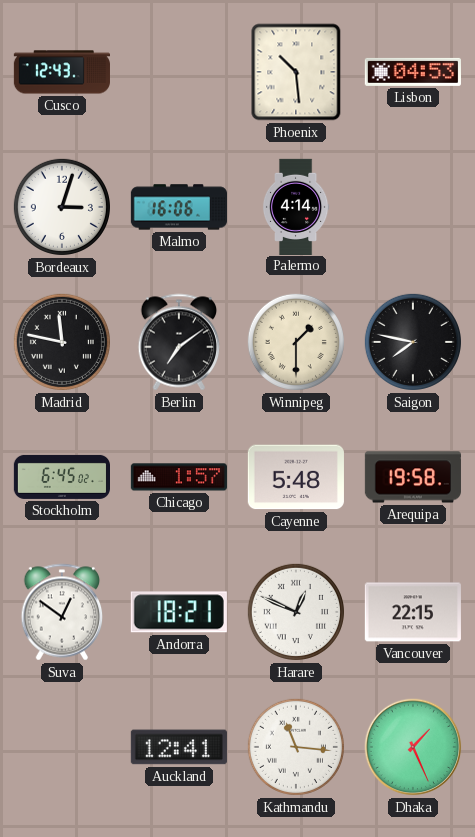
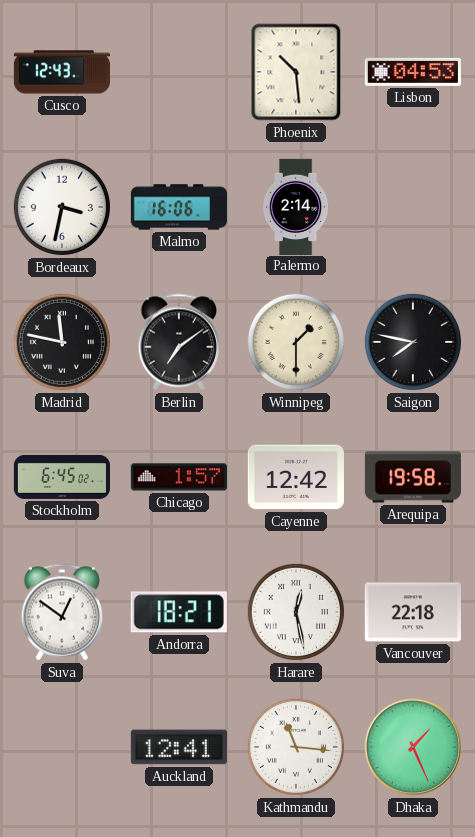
Bordeaux: 3:03 -> 3:32
Palermo: 4:14 -> 2:14
Cayenne: 5:48 -> 12:42
Harare: 12:49 -> 12:28
Vancouver: 22:15 -> 22:18
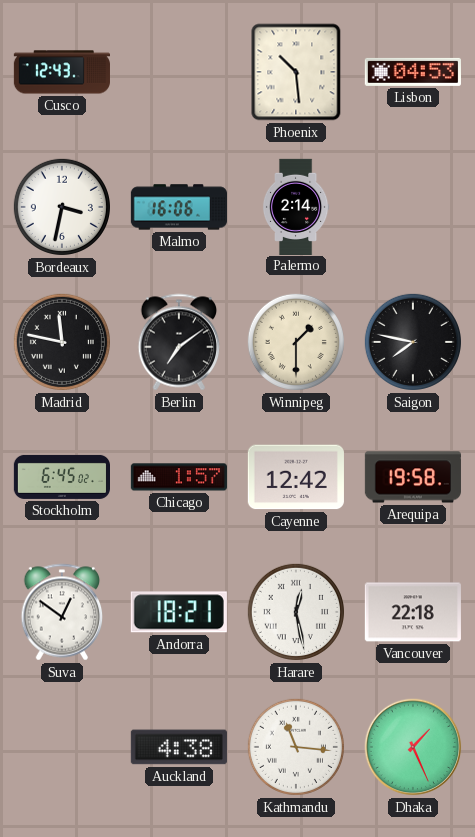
Auckland: 12:41 -> 4:38
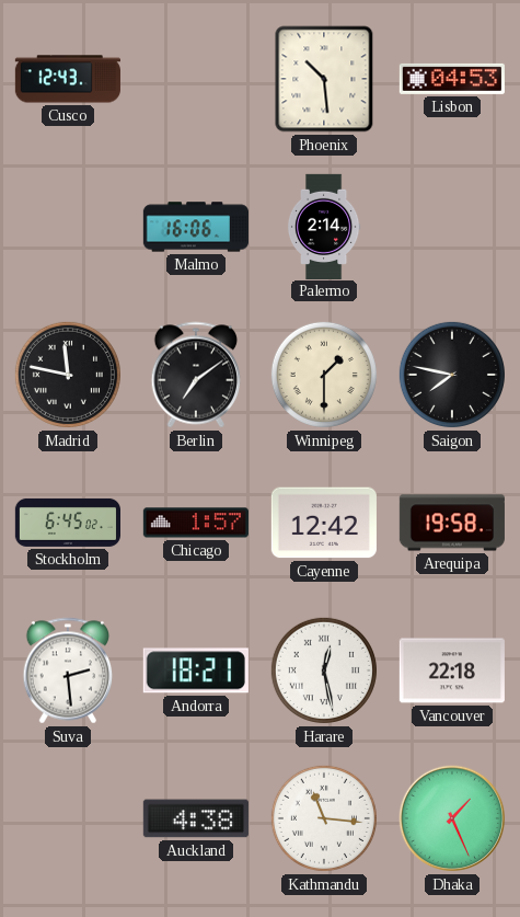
Bordeaux: 3:32 -> none
Suva: 12:51 -> 2:29
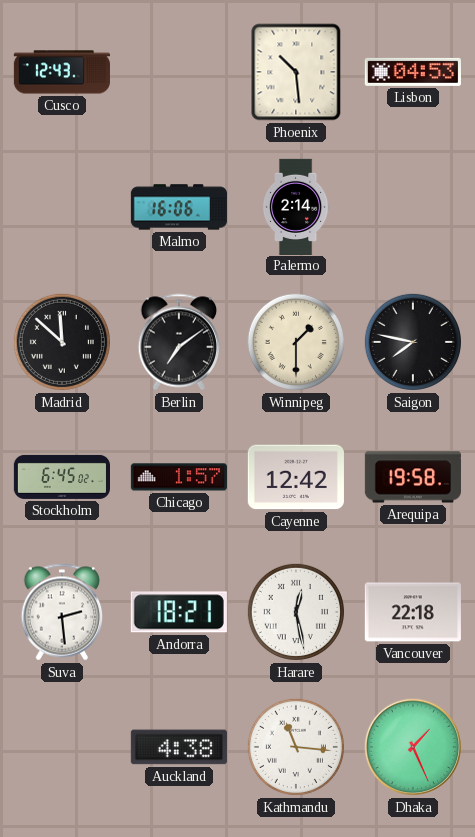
Madrid: 11:47 -> 11:52
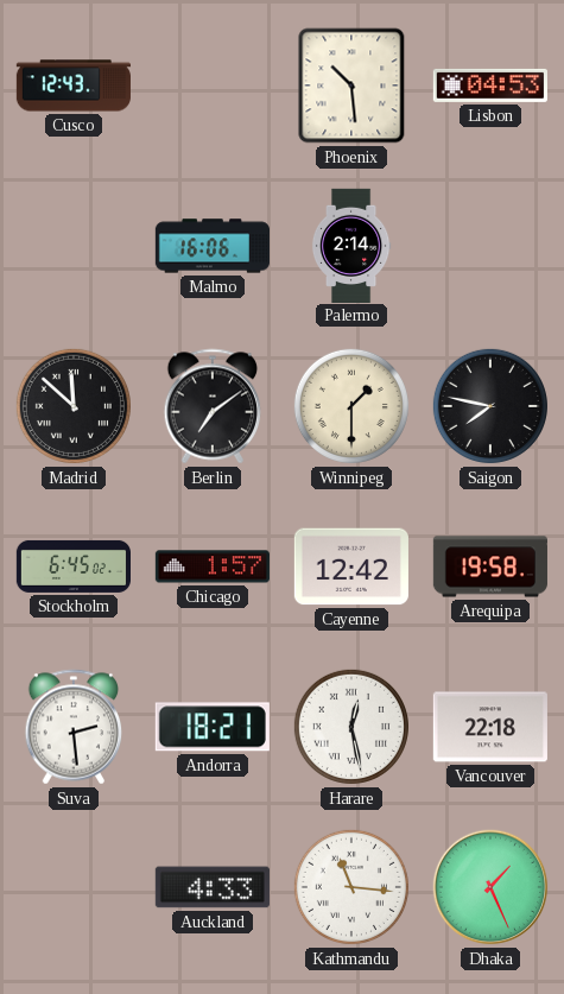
Auckland: 4:38 -> 4:33
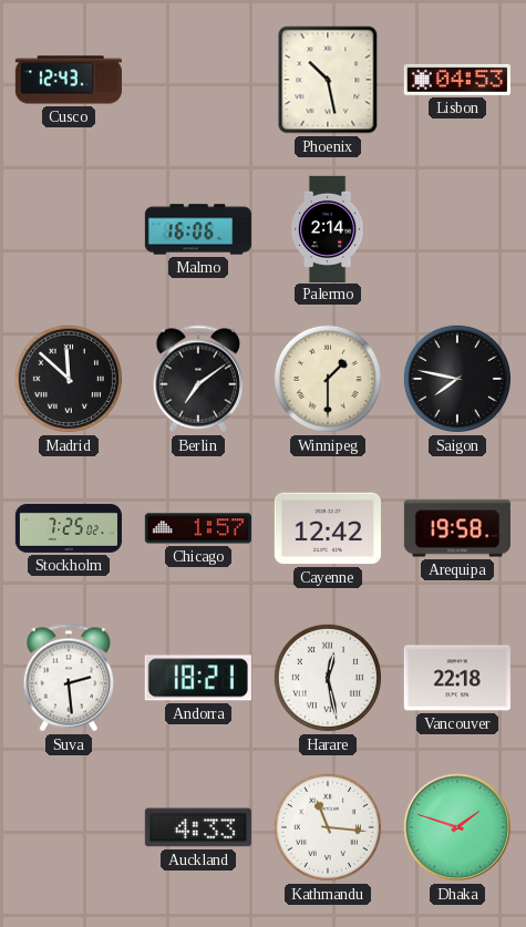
Phoenix: 10:29 -> 10:28
Stockholm: 6:45 -> 7:25
Dhaka: 1:26 -> 1:48
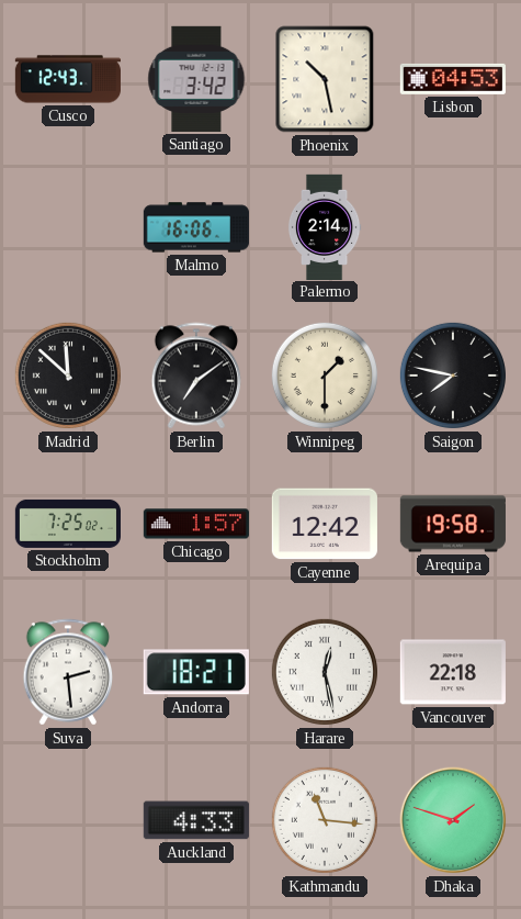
Santiago: none -> 3:42
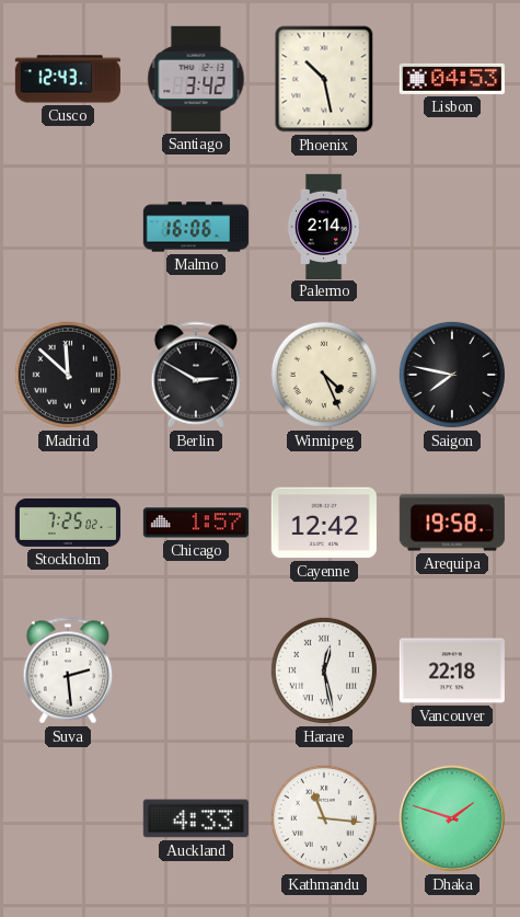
Berlin: 7:09 -> 2:50
Winnipeg: 1:30 -> 4:26
Andorra: 18:21 -> none
